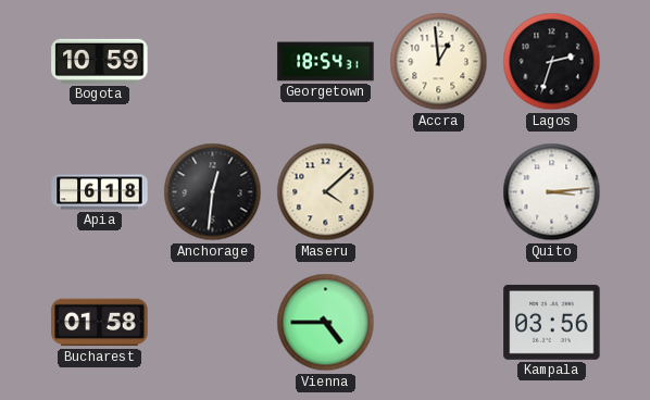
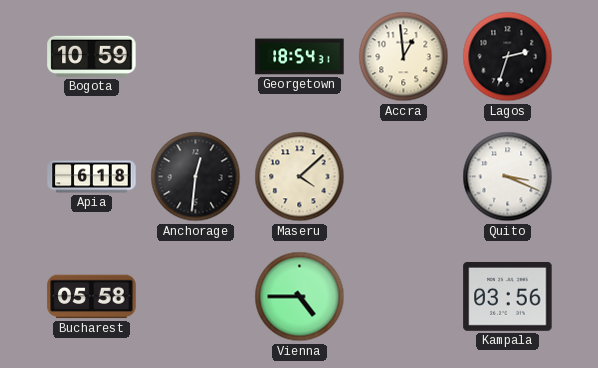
Quito: 3:14 -> 3:19
Bucharest: 01:58 -> 05:58
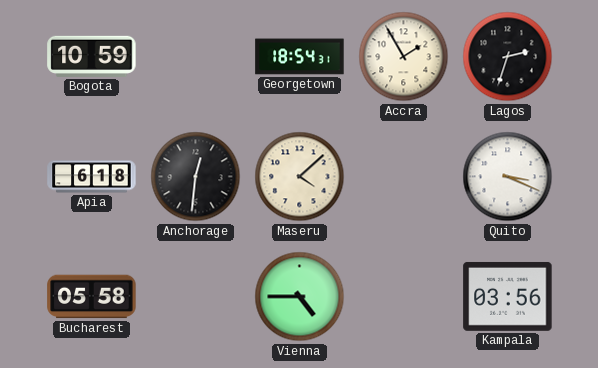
Accra: 12:59 -> 1:55
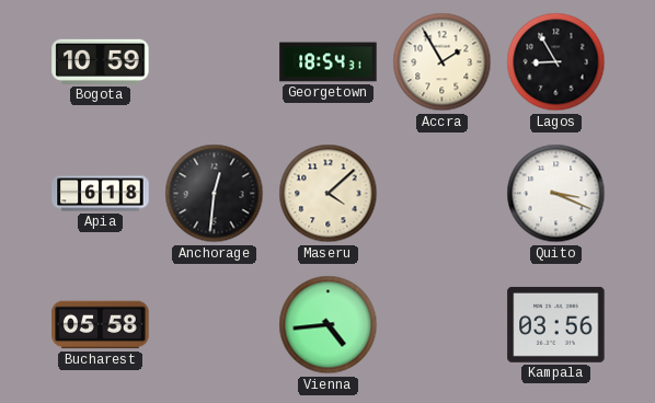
Lagos: 2:33 -> 8:55
Vienna: 4:45 -> 4:44
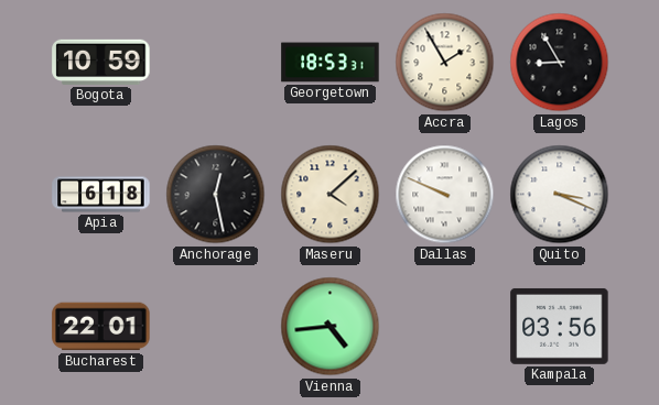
Georgetown: 18:54 -> 18:53
Anchorage: 12:31 -> 12:28
Dallas: none -> 9:49
Bucharest: 05:58 -> 22:01
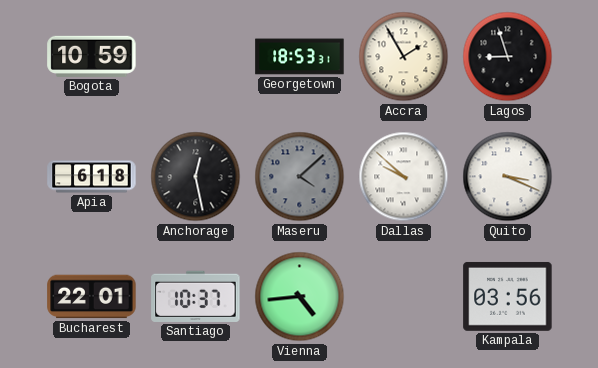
Lagos: 8:55 -> 8:57
Maseru dial: cream -> grey
Dallas: 9:49 -> 9:52
Santiago: none -> 10:37
